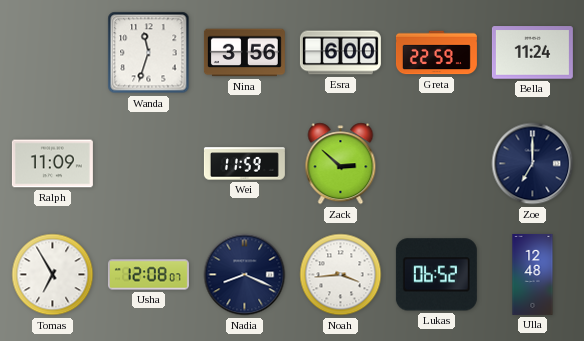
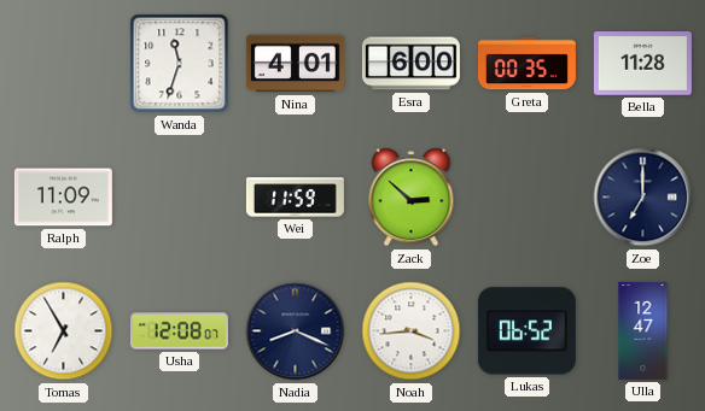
Nina: 3:56 -> 4:01
Greta: 22:59 -> 00:35
Bella: 11:24 -> 11:28
Ulla: 12:48 -> 12:47
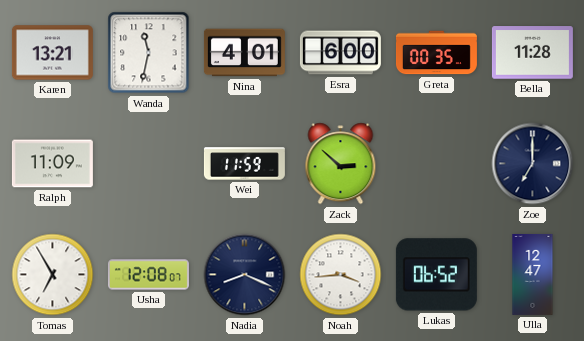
Karen: none -> 13:21
Wanda: 11:33 -> 11:32
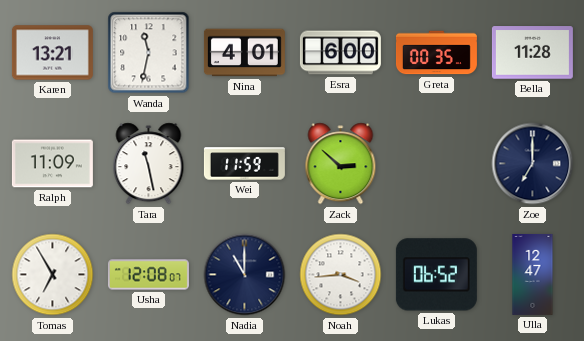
Tara: none -> 11:28
Nadia: 8:19 -> 11:00
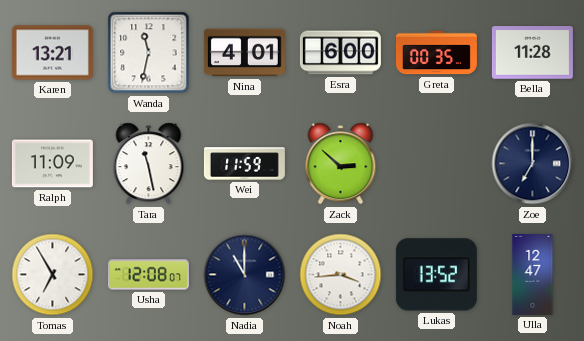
Lukas: 06:52 -> 13:52
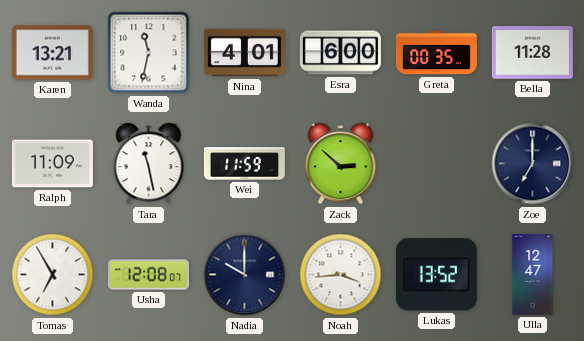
Nadia: 11:00 -> 10:00
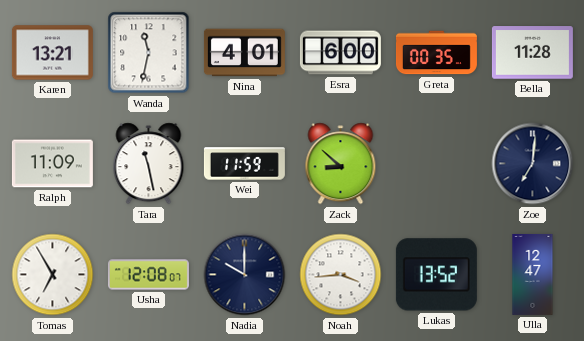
Zack: 2:52 -> 8:52
Zoe: 7:00 -> 7:01
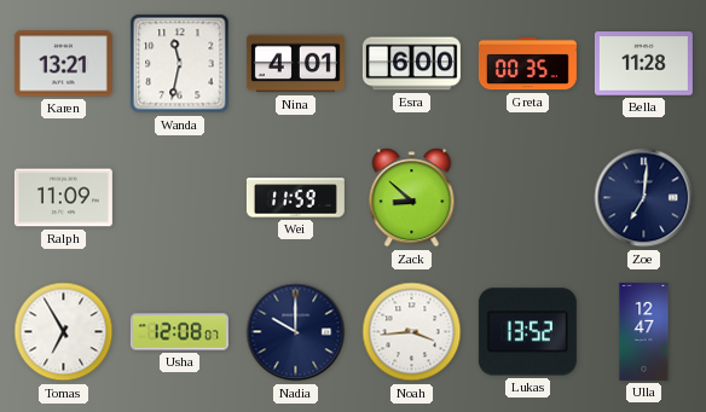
Tara: 11:28 -> none
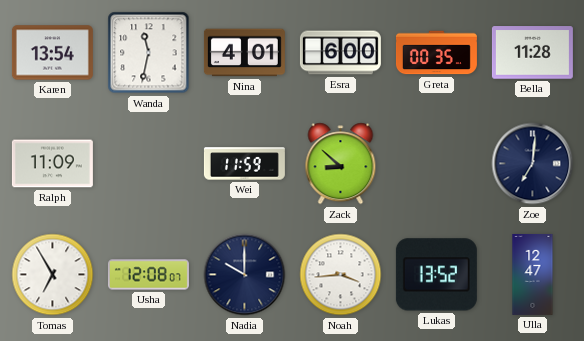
Karen: 13:21 -> 13:54
